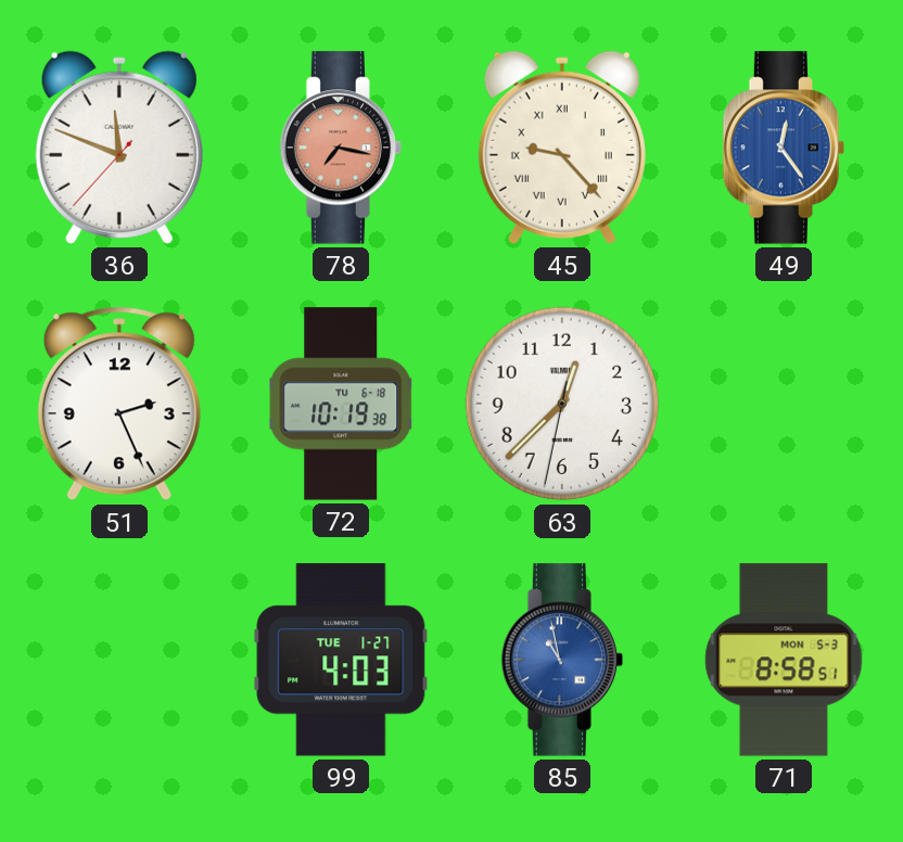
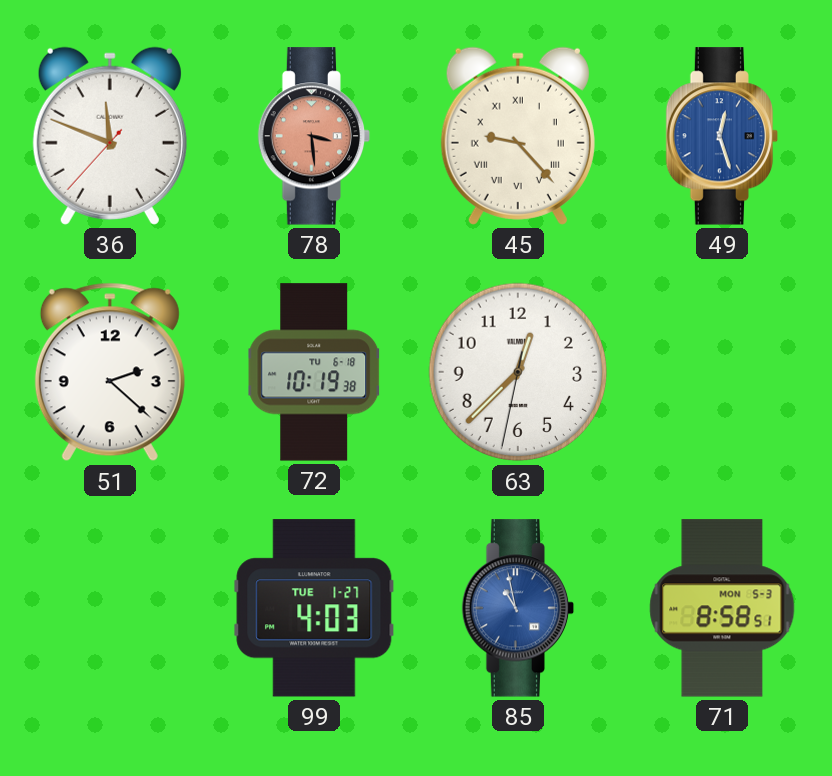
78: 7:17 -> 3:29
49: 12:24 -> 12:27
51: 2:26 -> 2:22
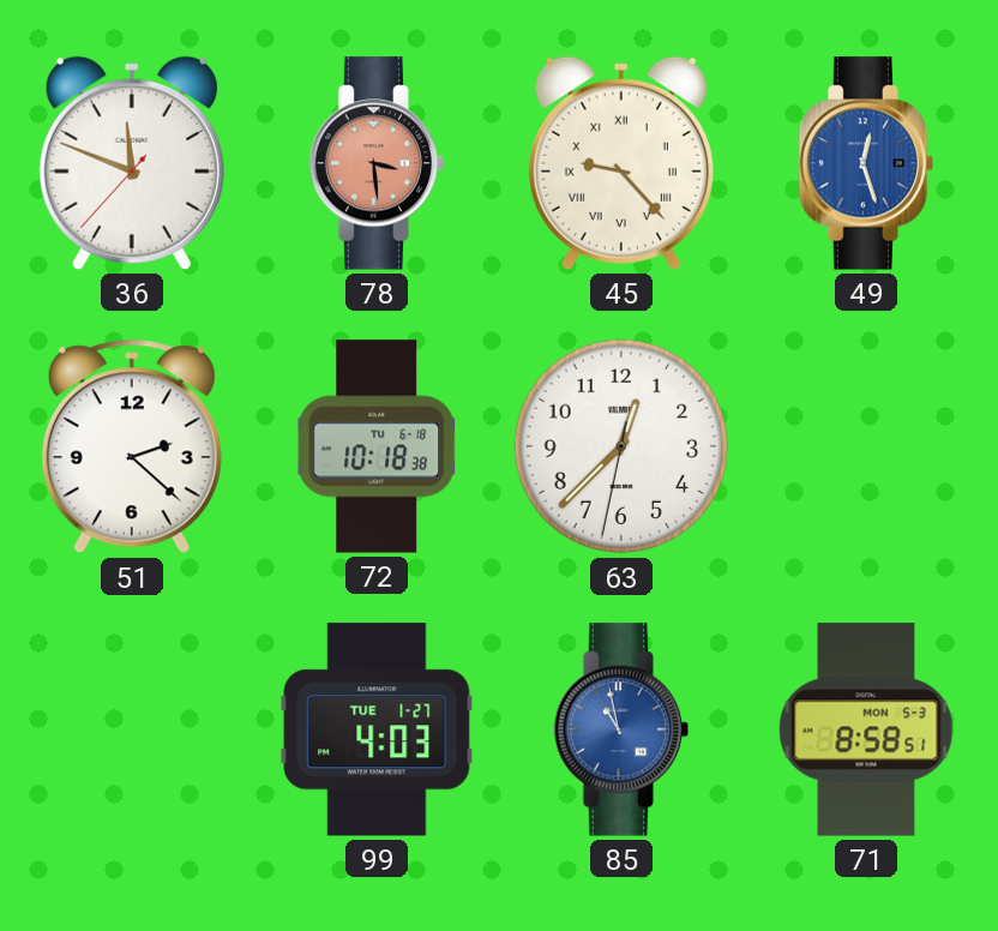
72: 10:19 -> 10:18
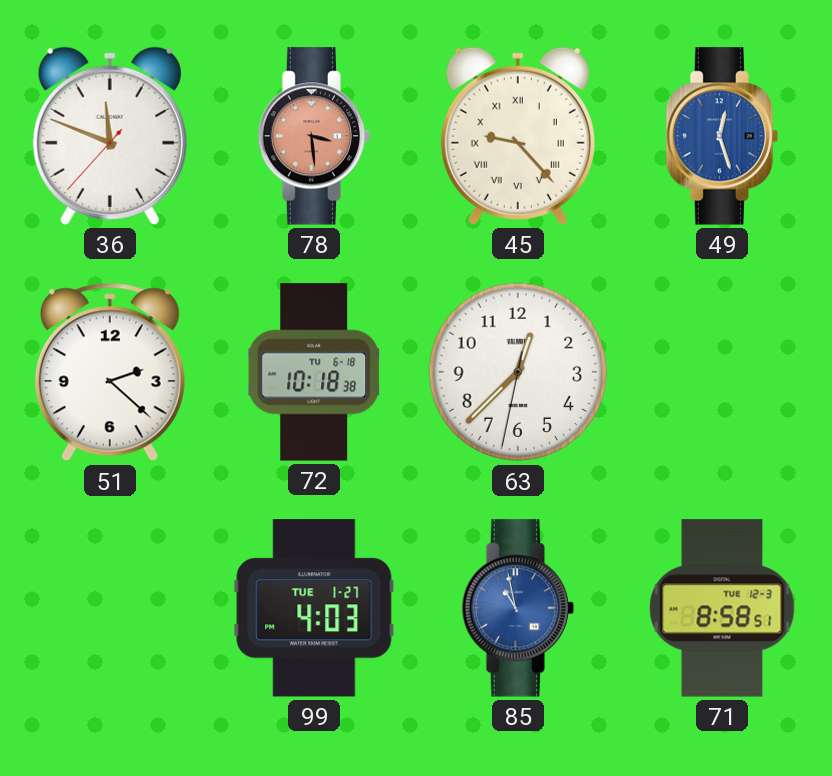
71 date: MON 5-3 -> TUE 12-3
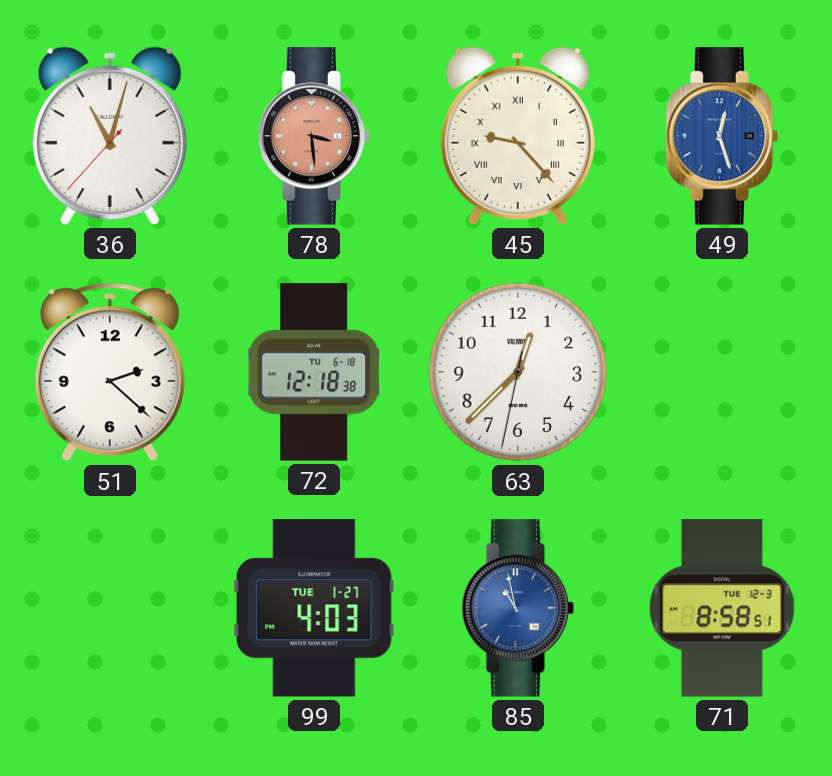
36: 11:48 -> 11:02
72: 10:18 -> 12:18
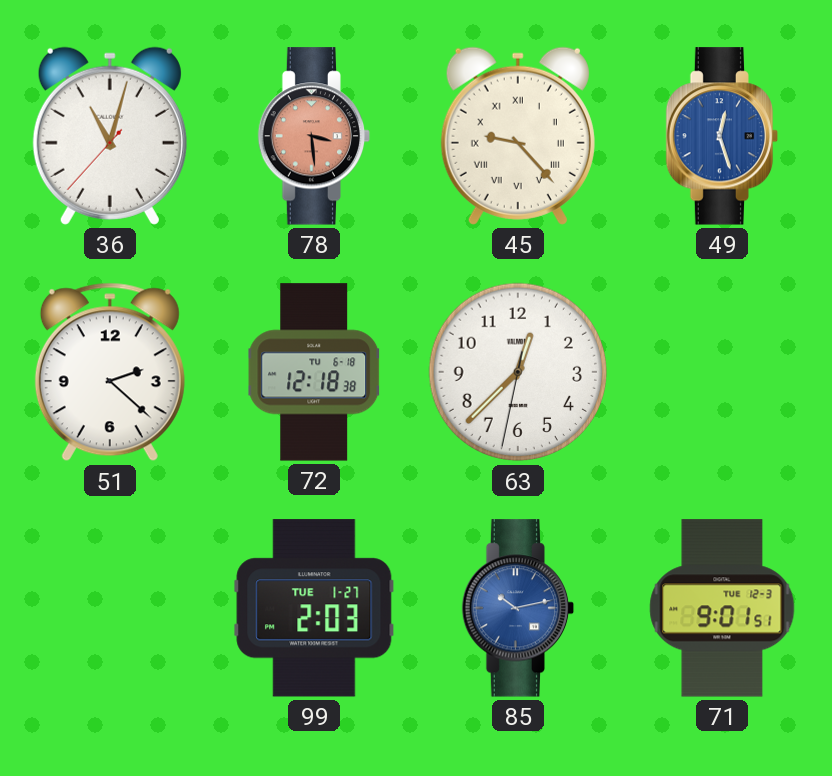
99: 4:03 -> 2:03
85: 10:58 -> 10:13
71: 8:58 -> 9:01
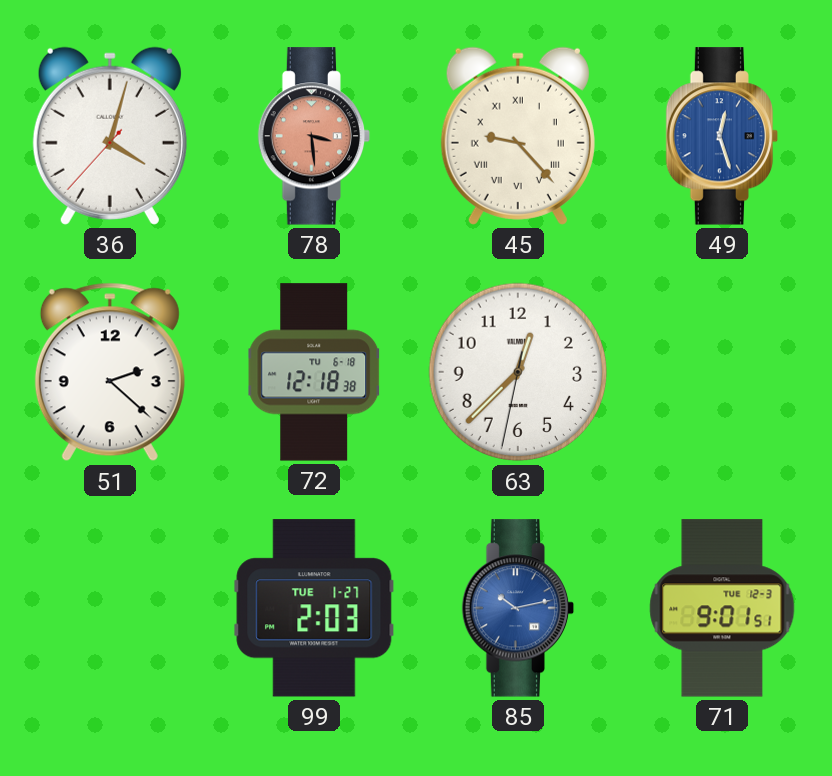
36: 11:02 -> 4:02
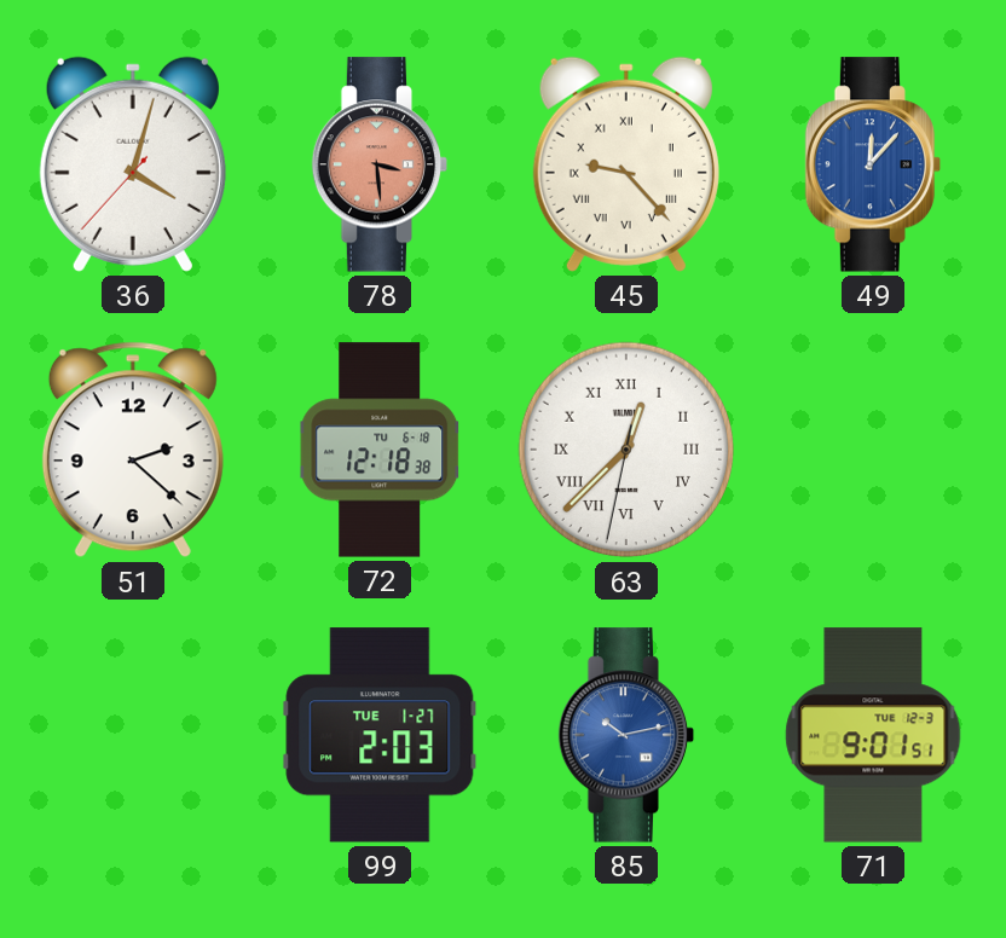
49: 12:27 -> 12:07
63 numerals: Arabic -> Roman
